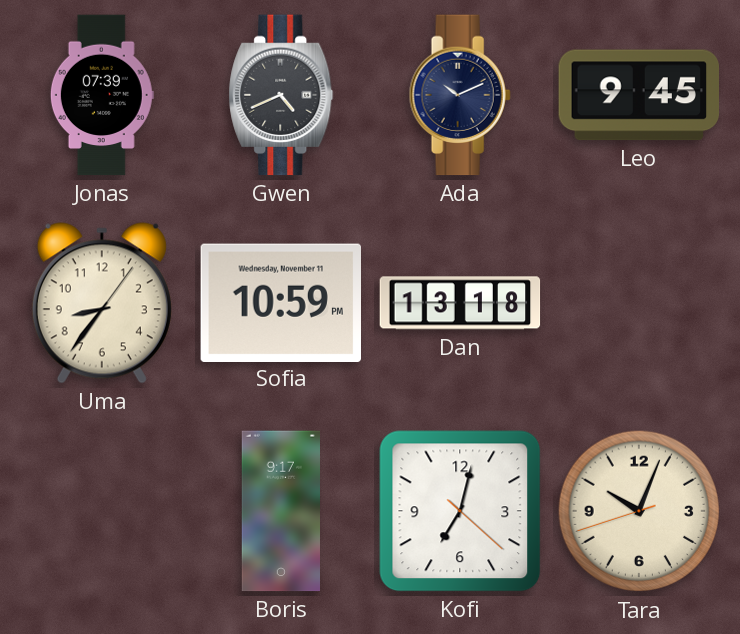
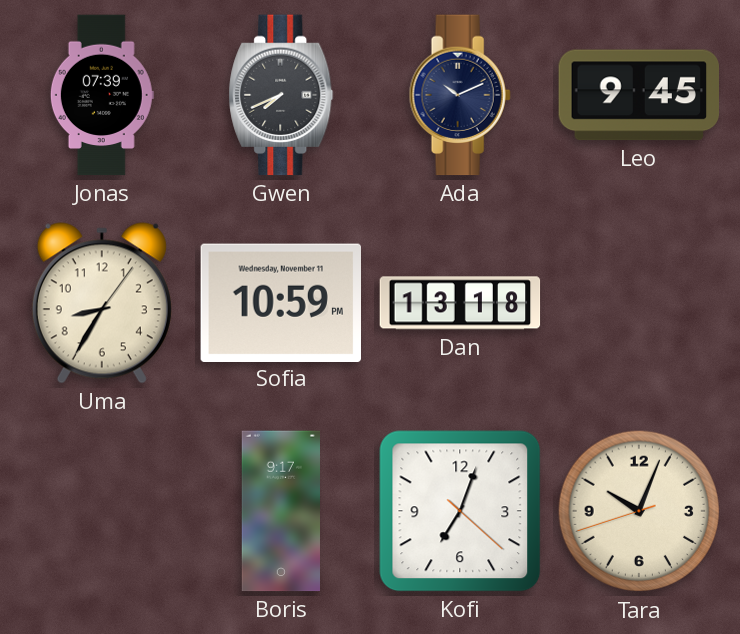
Gwen: 4:41 -> 7:41
Uma: 8:36 -> 8:35
Kofi: 7:02 -> 7:03
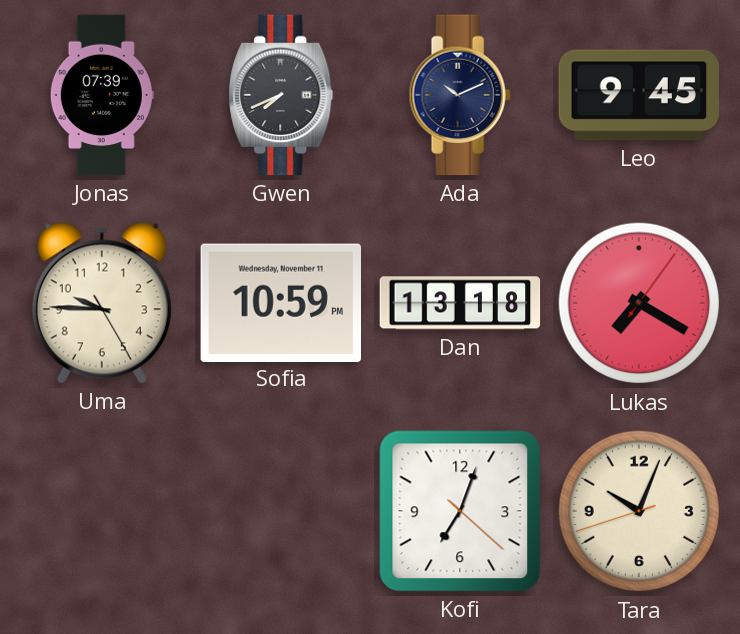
Uma: 8:35 -> 9:45
Lukas: none -> 7:20
Boris: 9:17 -> none
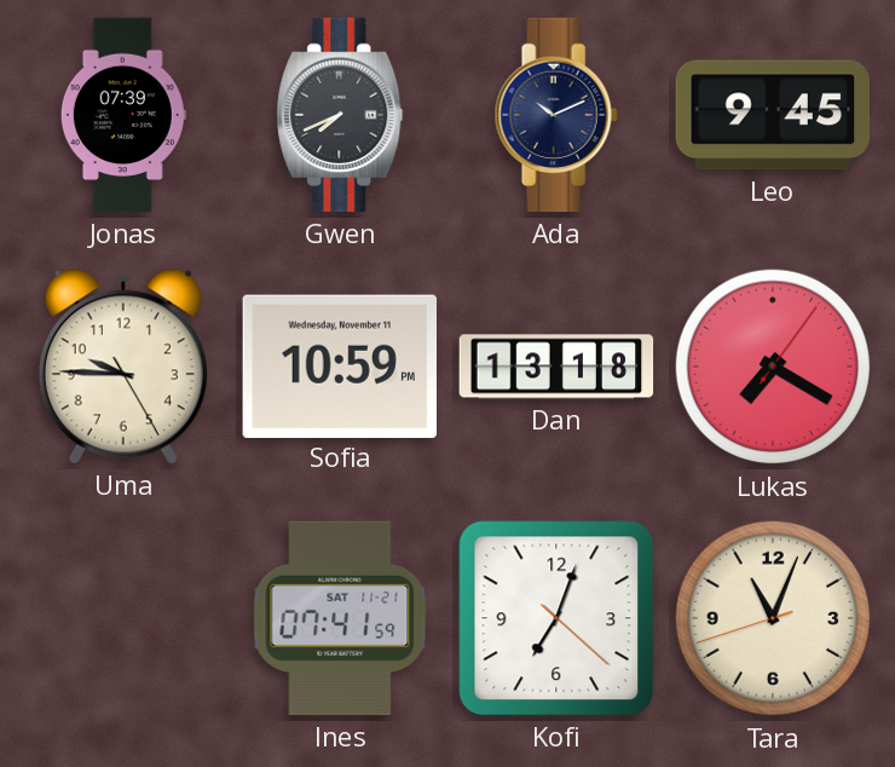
Ines: none -> 07:41
Tara: 10:03 -> 11:03
